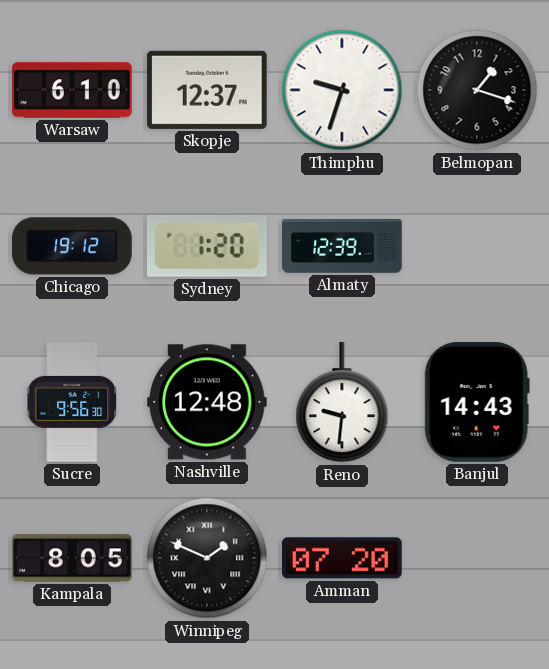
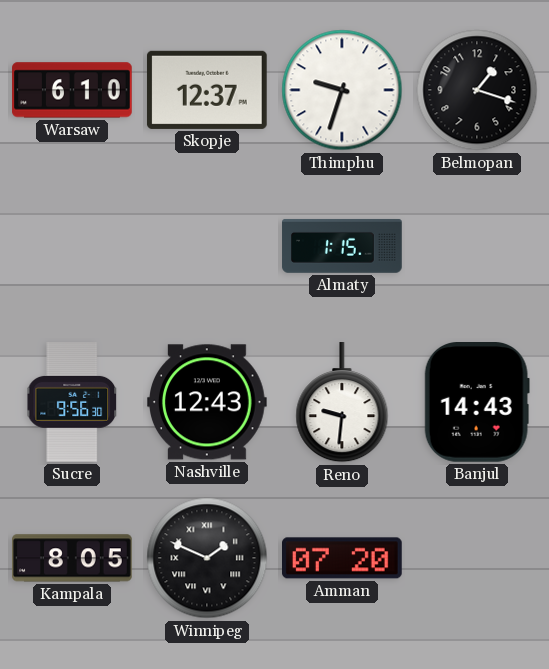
Chicago: 19:12 -> none
Sydney: 1:20 -> none
Almaty: 12:39 -> 1:15
Nashville: 12:48 -> 12:43
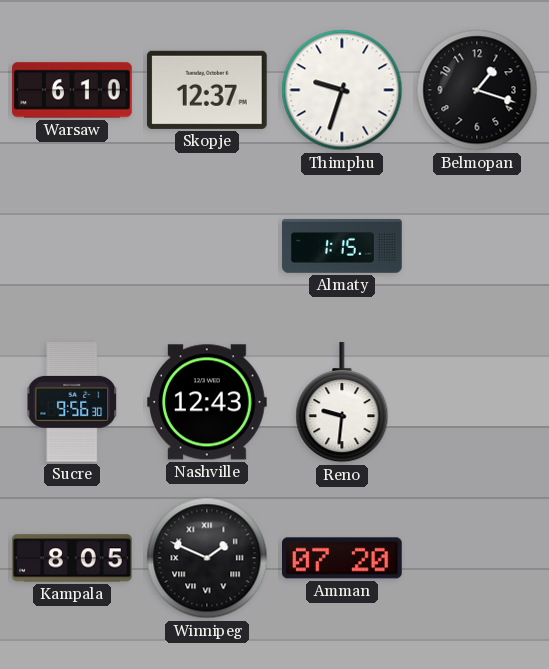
Banjul: 14:43 -> none
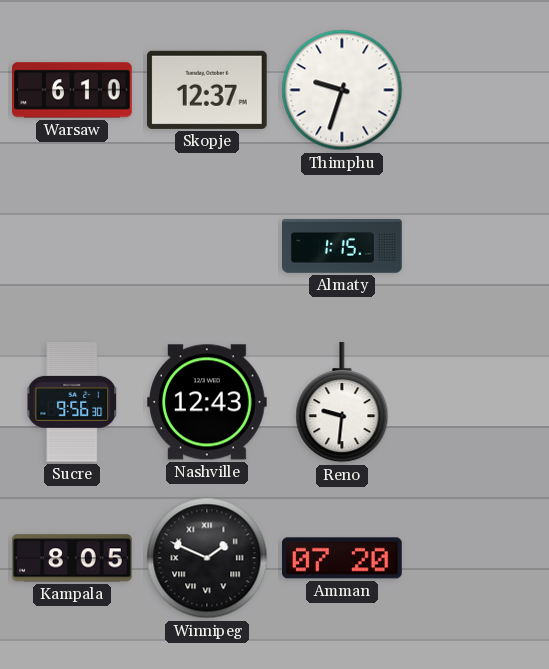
Belmopan: 1:18 -> none
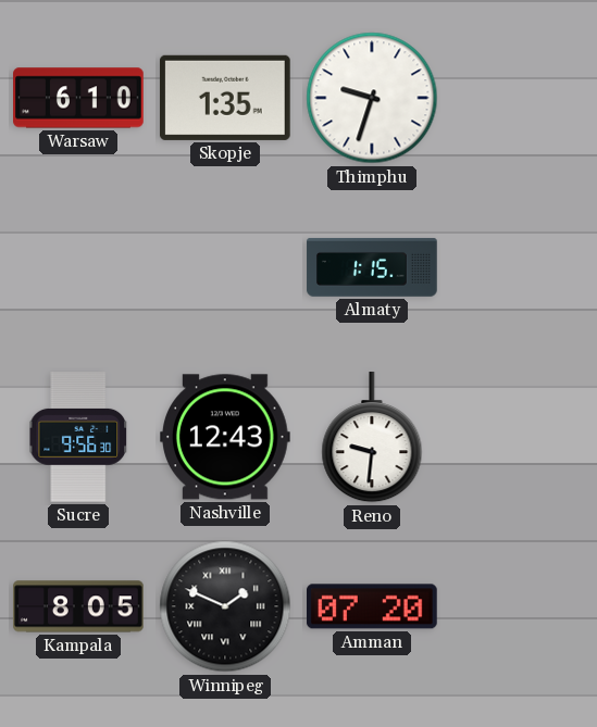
Skopje: 12:37 -> 1:35
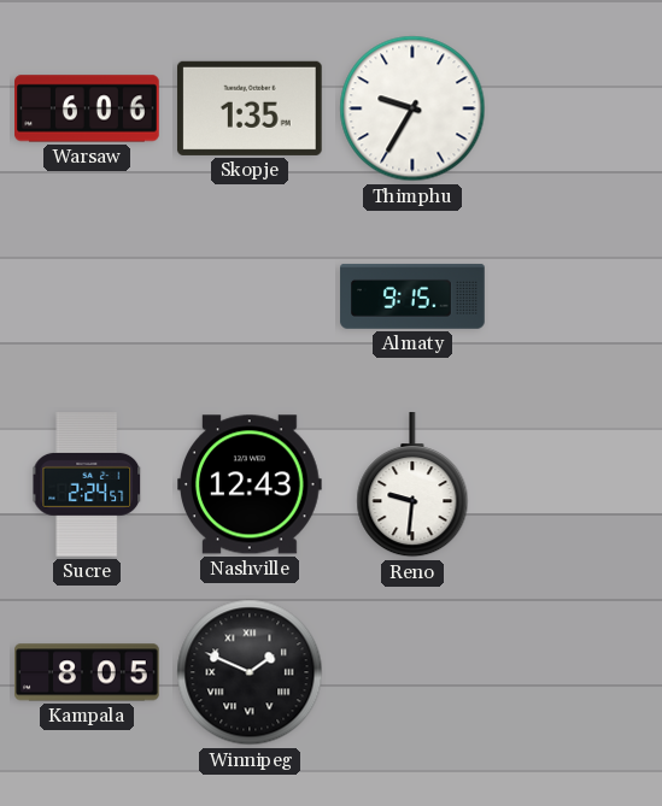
Warsaw: 6:10 -> 6:06
Thimphu: 9:33 -> 9:35
Almaty: 1:15 -> 9:15
Sucre: 9:56 -> 2:24
Amman: 07:20 -> none
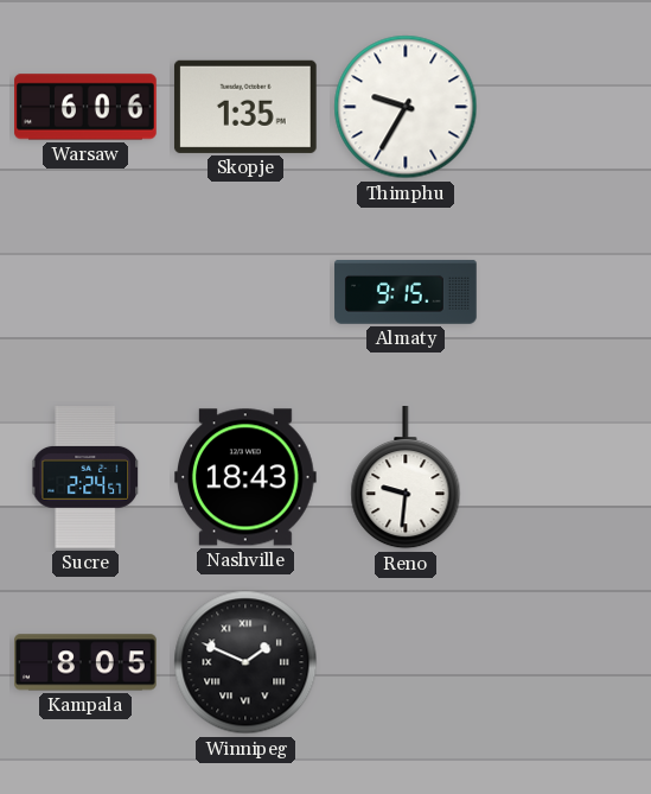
Nashville: 12:43 -> 18:43
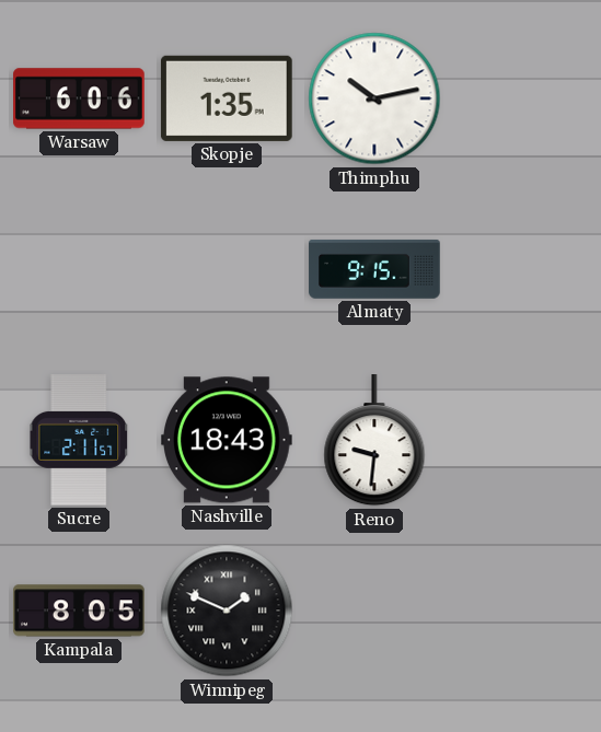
Thimphu: 9:35 -> 10:13
Sucre: 2:24 -> 2:11
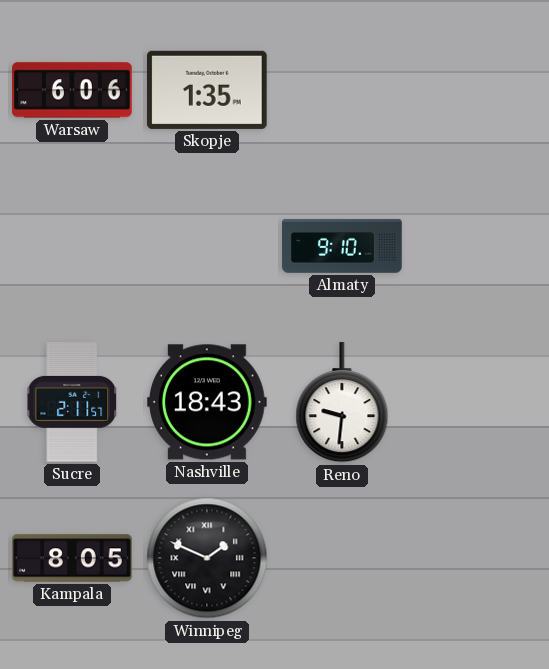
Thimphu: 10:13 -> none
Almaty: 9:15 -> 9:10
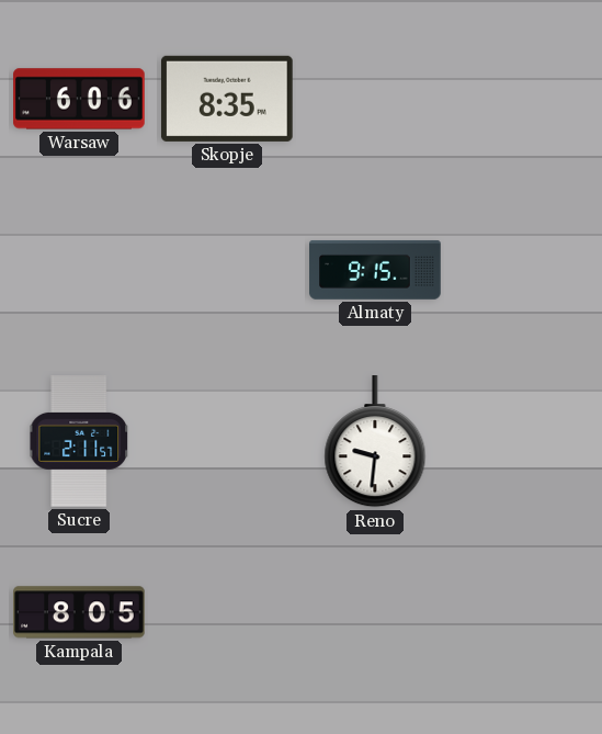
Skopje: 1:35 -> 8:35
Almaty: 9:10 -> 9:15
Nashville: 18:43 -> none
Winnipeg: 1:49 -> none
